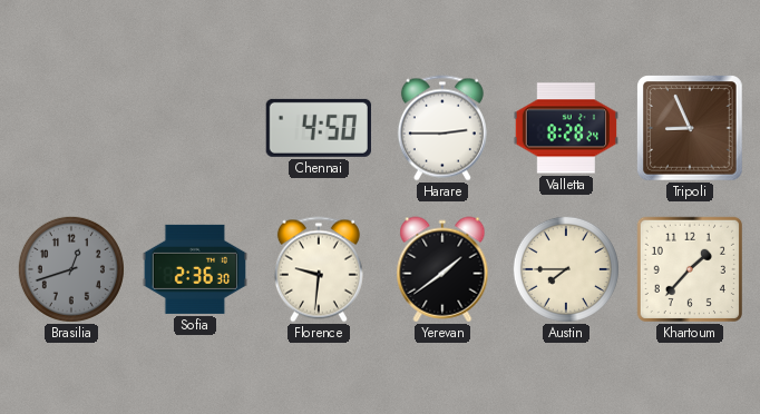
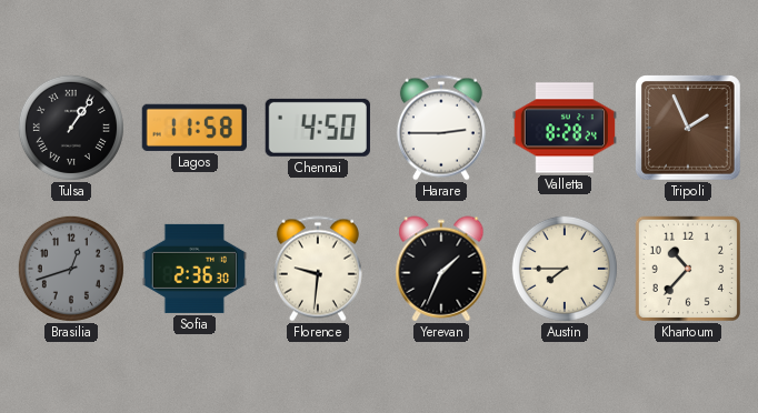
Tulsa: none -> 1:06
Lagos: none -> 11:58
Tripoli: 8:56 -> 1:56
Yerevan: 1:39 -> 1:34
Khartoum: 1:37 -> 10:37
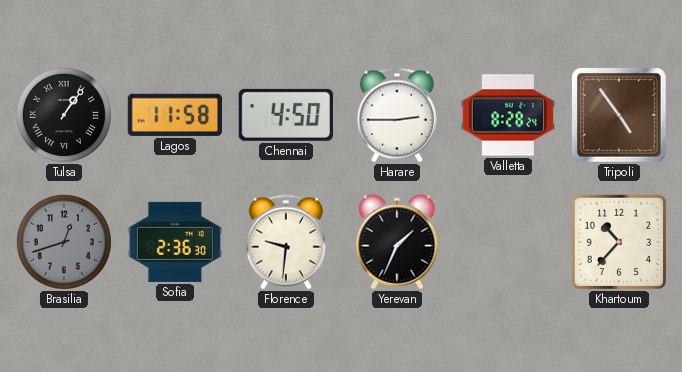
Tripoli: 1:56 -> 4:54
Austin: 7:45 -> none
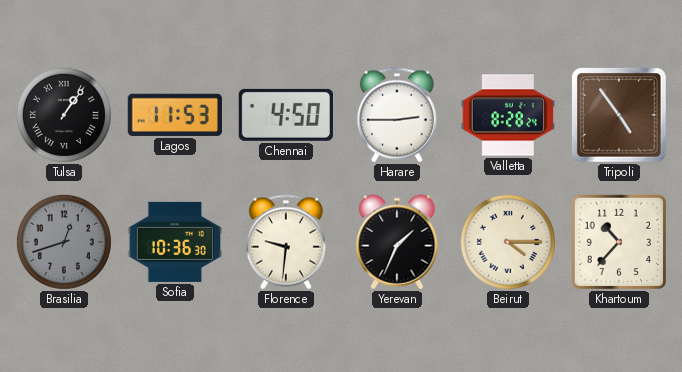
Lagos: 11:58 -> 11:53
Sofia: 2:36 -> 10:36
Beirut: none -> 4:15
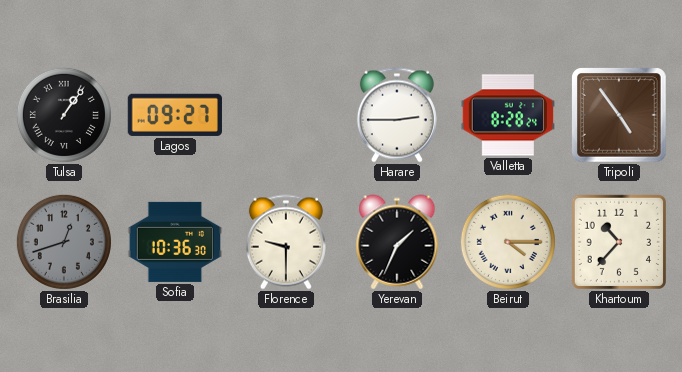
Lagos: 11:53 -> 09:27
Chennai: 4:50 -> none
Florence: 9:31 -> 9:30
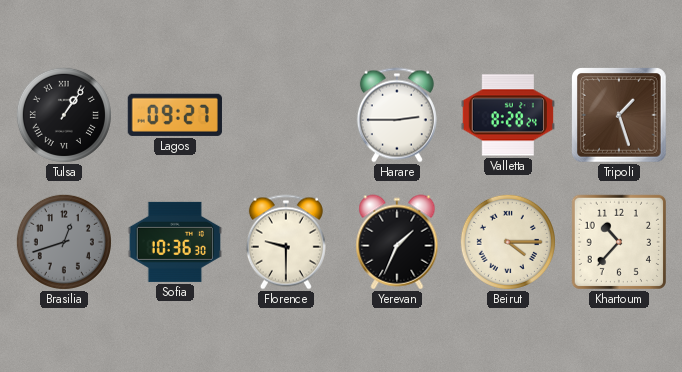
Tripoli: 4:54 -> 1:27
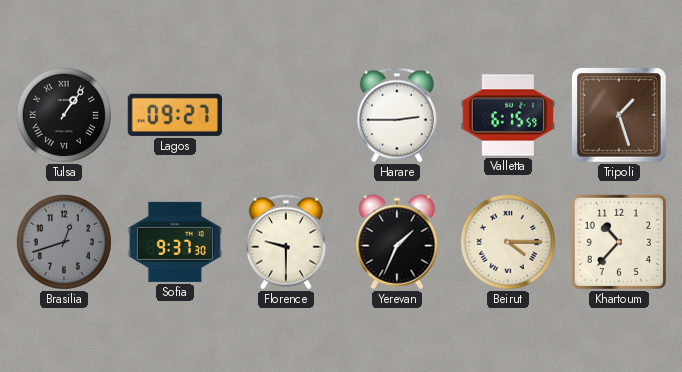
Valletta: 8:28 -> 6:15
Sofia: 10:36 -> 9:37
